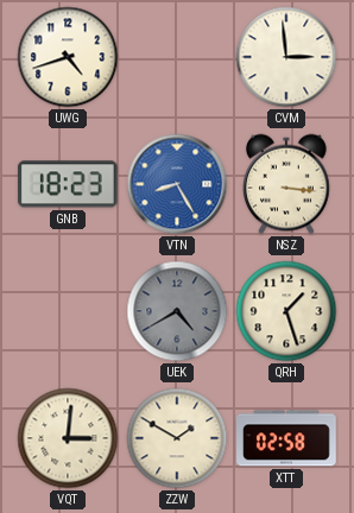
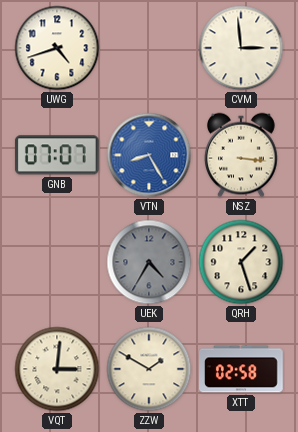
GNB: 18:23 -> 07:07
UEK: 4:40 -> 4:35
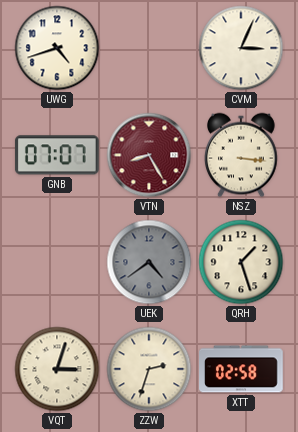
CVM: 2:59 -> 3:04
VTN dial: blue -> burgundy
UEK: 4:35 -> 4:39
VQT: 3:01 -> 3:03
ZZW: 1:50 -> 2:33
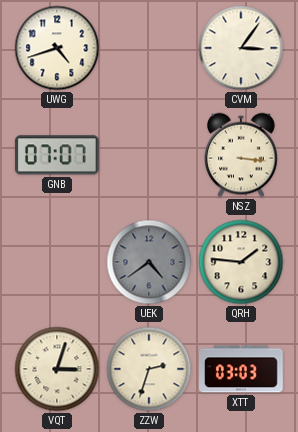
CVM: 3:04 -> 3:06
VTN: 8:25 -> none
QRH: 1:27 -> 1:46
XTT: 02:58 -> 03:03
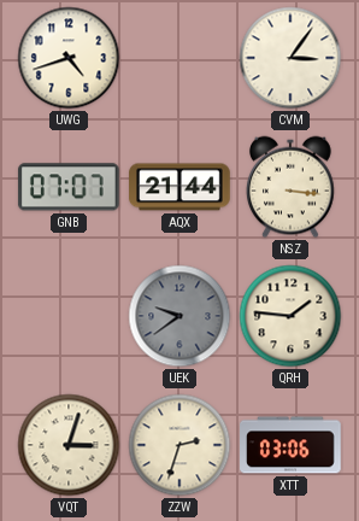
AQX: none -> 21:44
UEK: 4:39 -> 9:39
XTT: 03:03 -> 03:06
